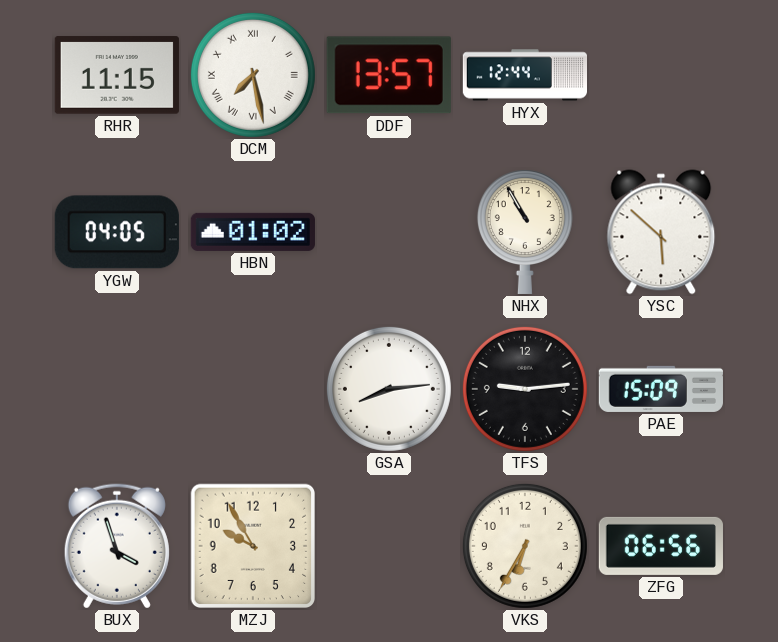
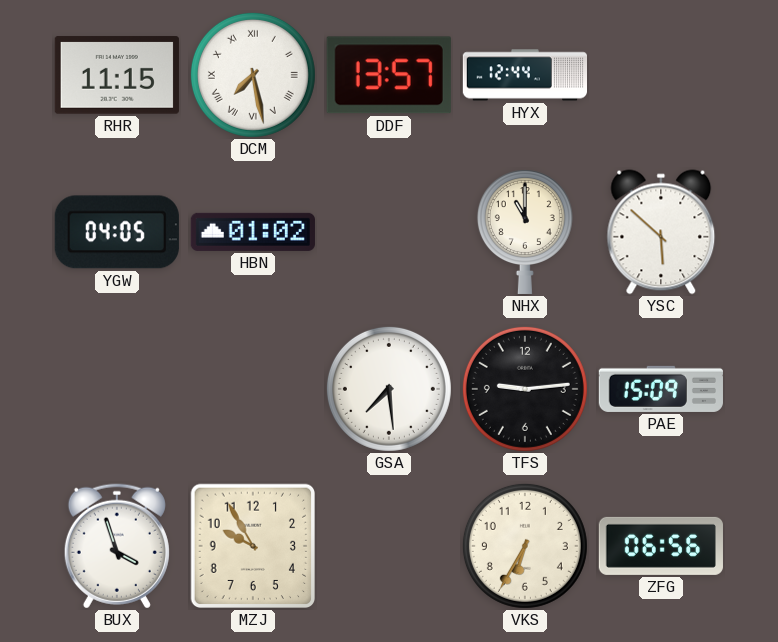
NHX: 10:55 -> 11:00
GSA: 8:14 -> 7:29
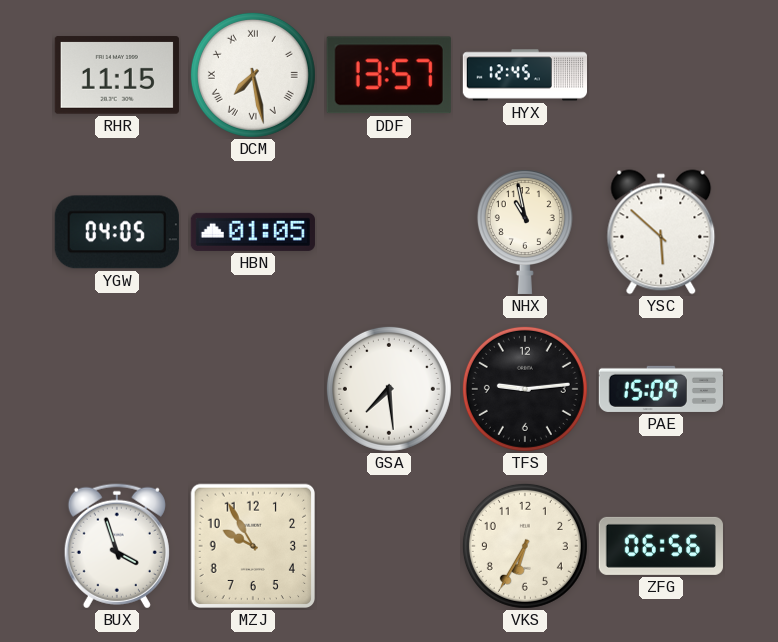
HYX: 12:44 -> 12:45
HBN: 01:02 -> 01:05
NHX: 11:00 -> 10:58
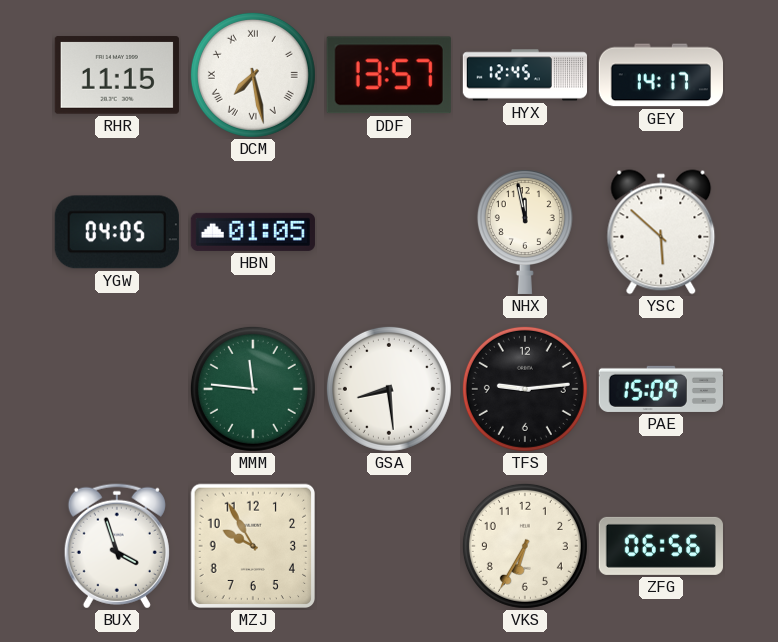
GEY: none -> 14:17
NHX: 10:58 -> 11:58
MMM: none -> 11:46
GSA: 7:29 -> 8:29
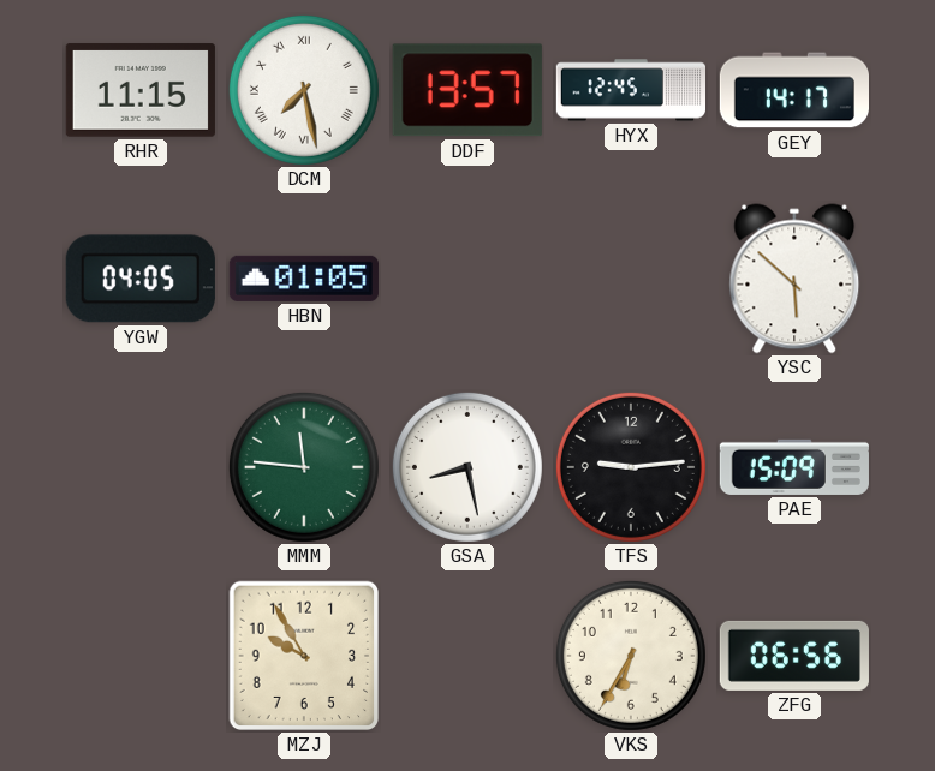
NHX: 11:58 -> none
GSA: 8:29 -> 8:28
BUX: 3:57 -> none
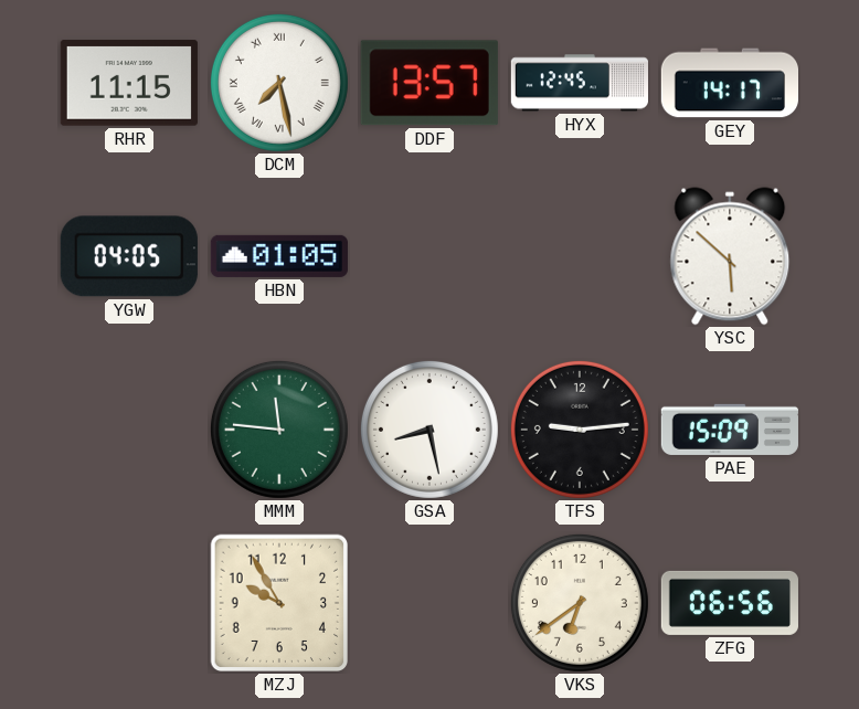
VKS: 6:35 -> 6:39
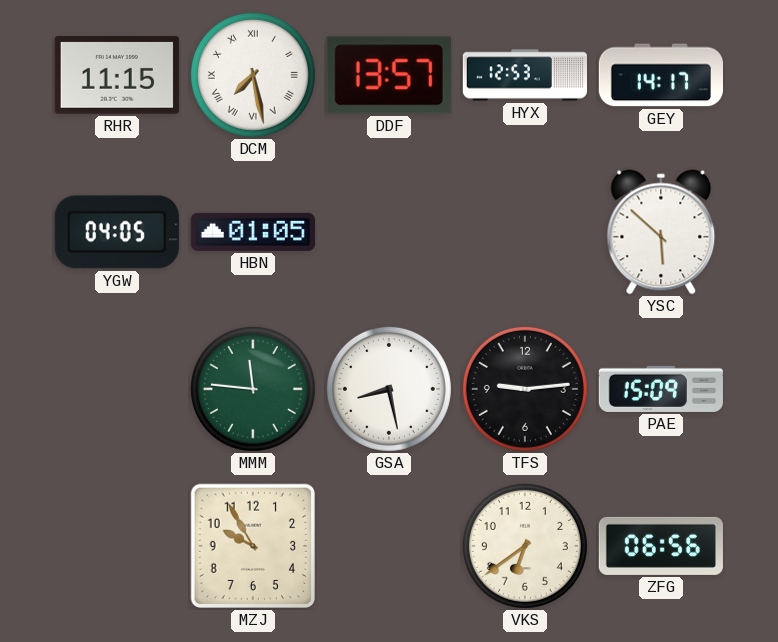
HYX: 12:45 -> 12:53
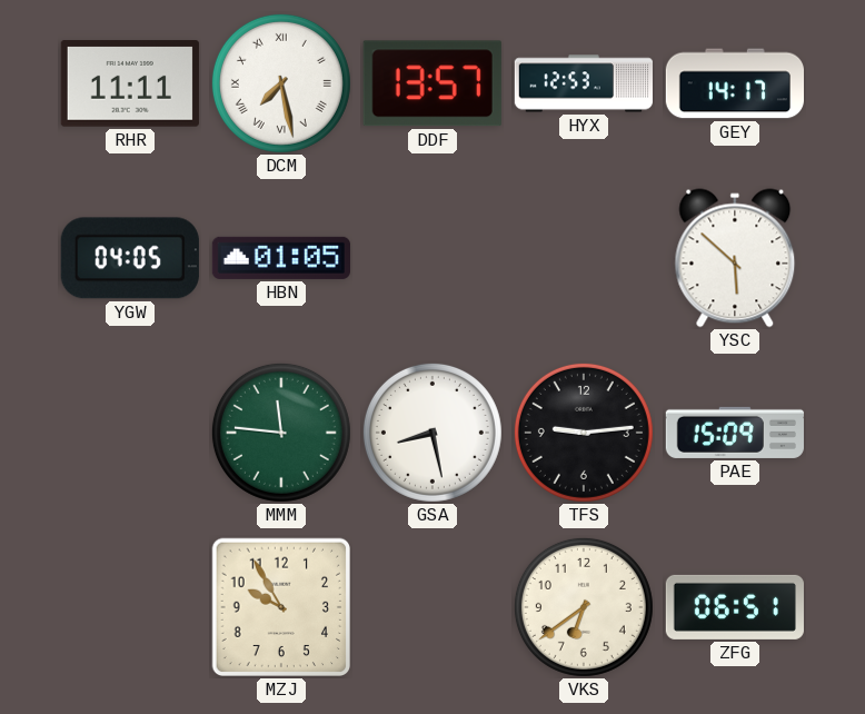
RHR: 11:15 -> 11:11
ZFG: 06:56 -> 06:51
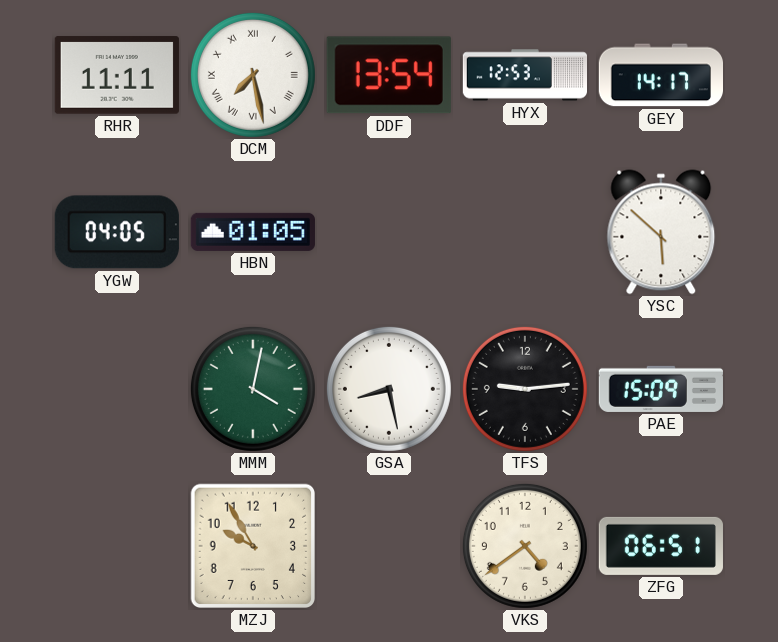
DDF: 13:57 -> 13:54
MMM: 11:46 -> 4:02
VKS: 6:39 -> 4:39
